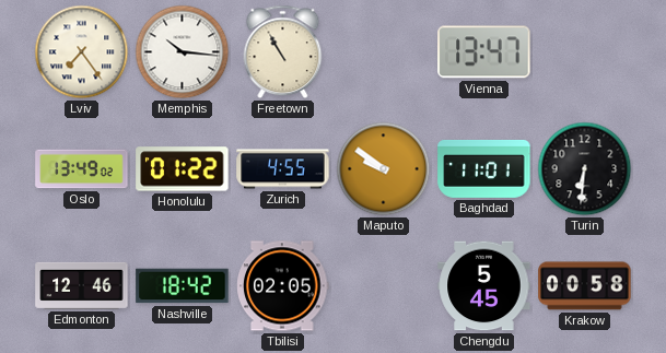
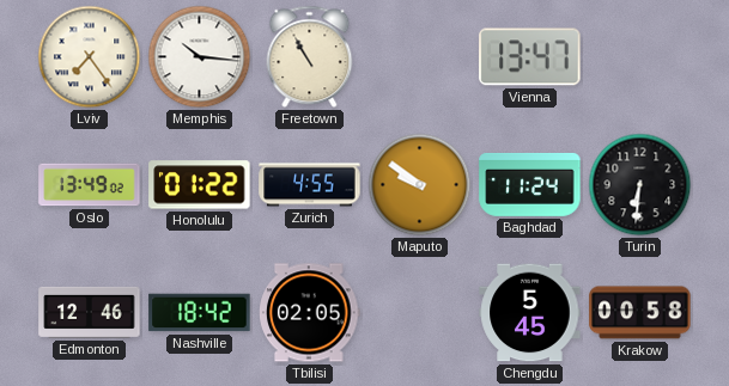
Baghdad: 11:01 -> 11:24
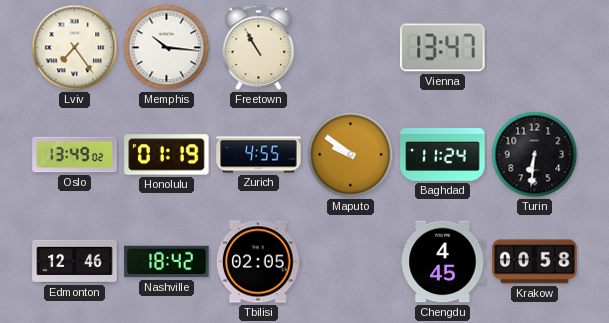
Honolulu: 01:22 -> 01:19
Chengdu: 5:45 -> 4:45
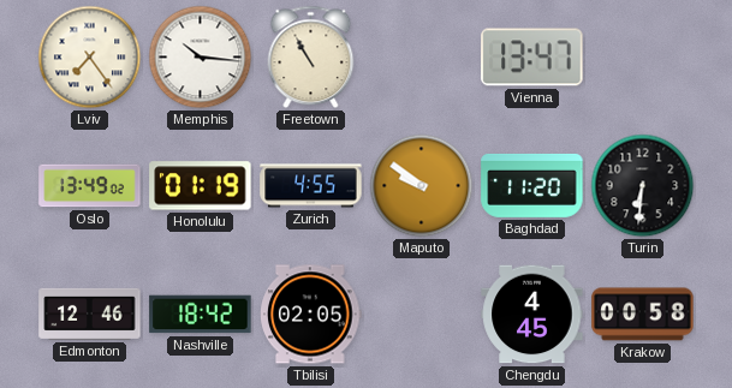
Baghdad: 11:24 -> 11:20
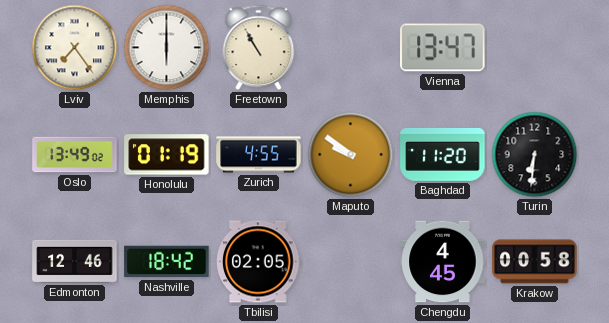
Memphis: 10:16 -> 6:00
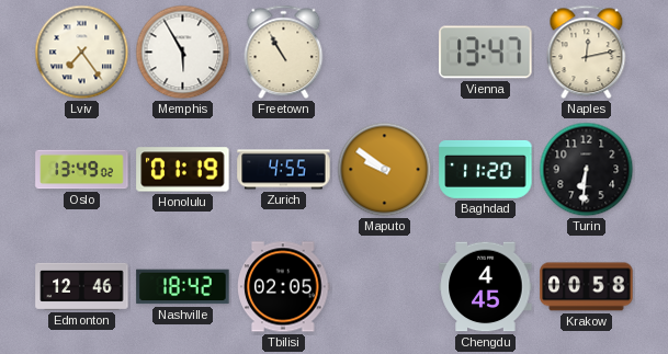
Memphis: 6:00 -> 5:55
Naples: none -> 12:13
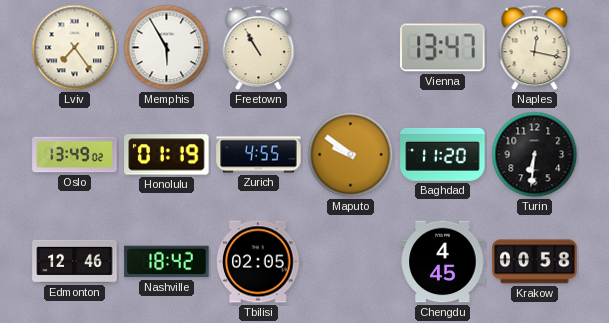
Naples: 12:13 -> 12:17
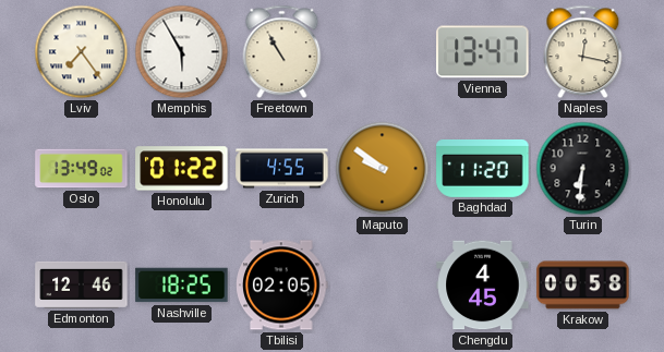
Honolulu: 01:19 -> 01:22
Nashville: 18:42 -> 18:25
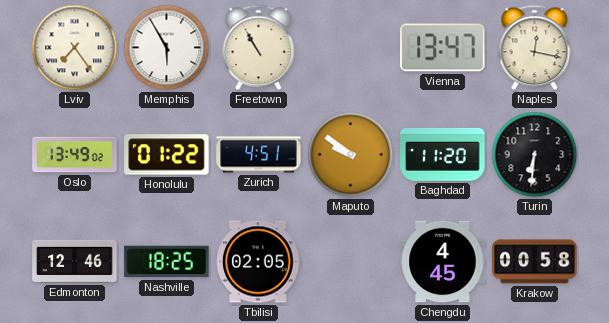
Zurich: 4:55 -> 4:51
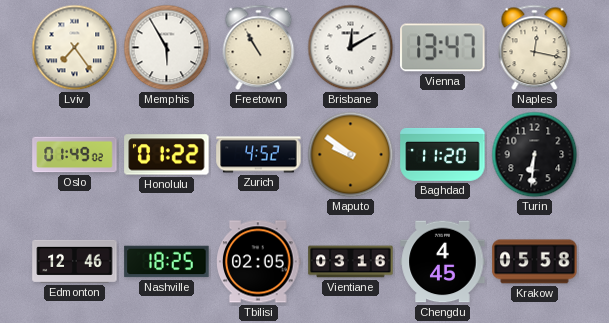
Brisbane: none -> 12:10
Oslo: 13:49 -> 01:49
Zurich: 4:51 -> 4:52
Vientiane: none -> 03:16
Krakow: 00:58 -> 05:58
